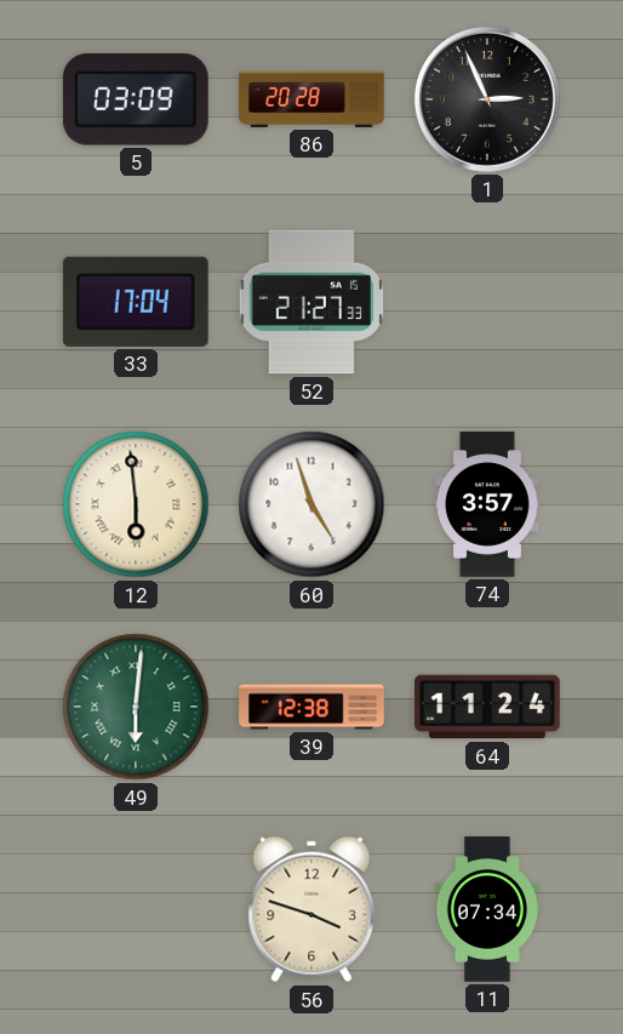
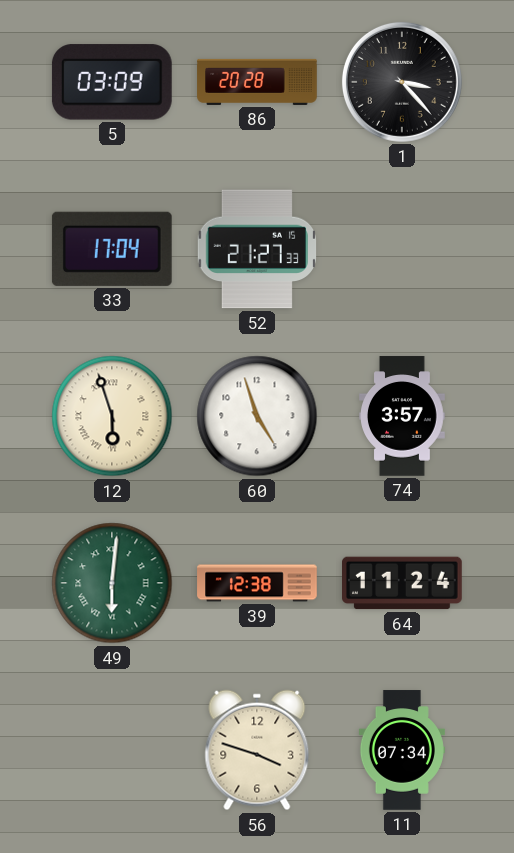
1: 2:56 -> 3:23
12: 5:59 -> 5:57
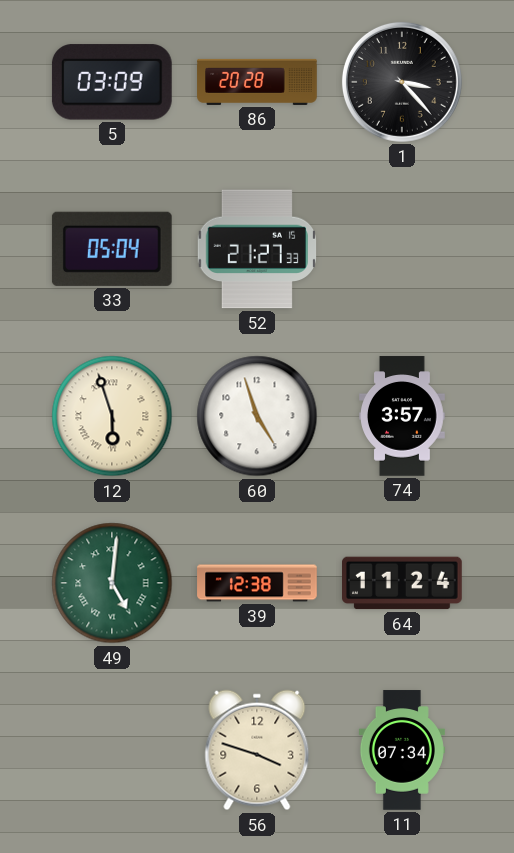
33: 17:04 -> 05:04
49: 6:01 -> 5:01
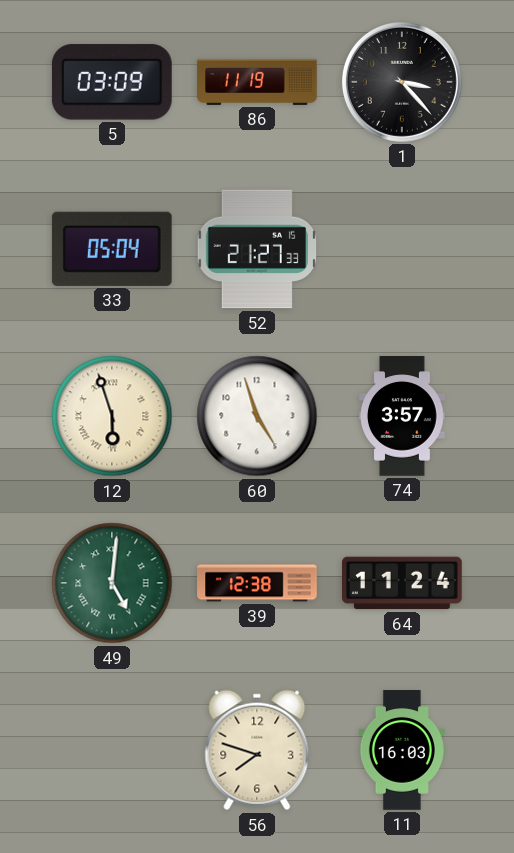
86: 20:28 -> 11:19
56: 3:48 -> 7:48
11: 07:34 -> 16:03
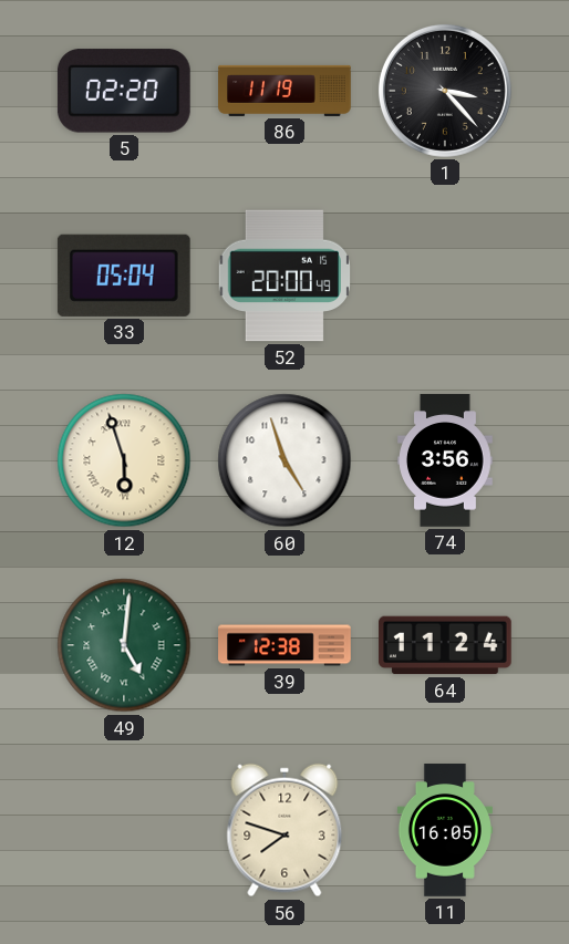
5: 03:09 -> 02:20
52: 21:27 -> 20:00
74: 3:57 -> 3:56
11: 16:03 -> 16:05
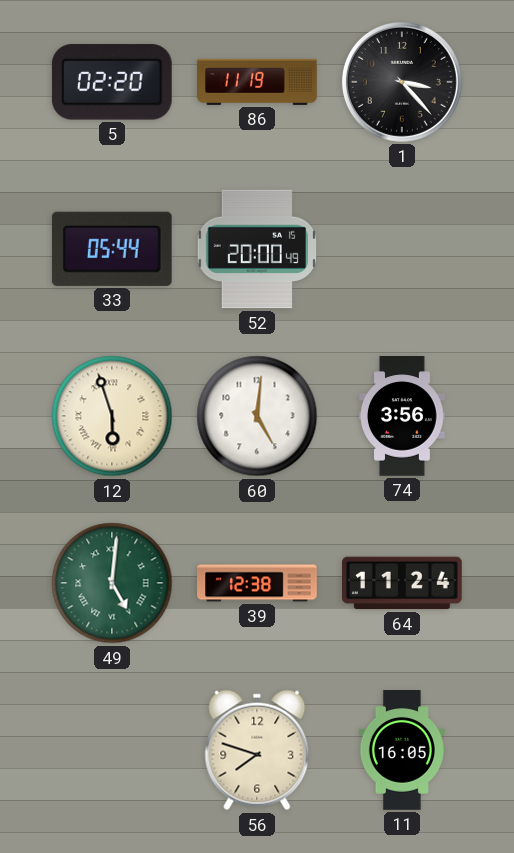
33: 05:04 -> 05:44
60: 4:57 -> 5:01
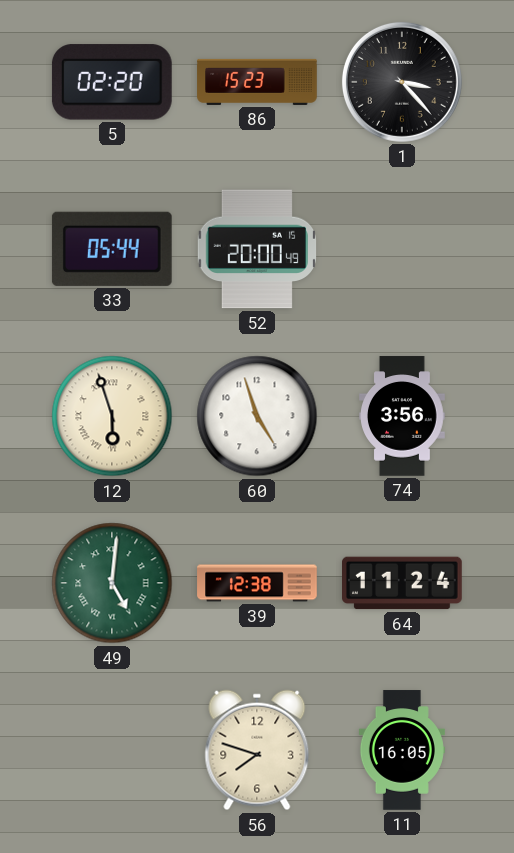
86: 11:19 -> 15:23
60: 5:01 -> 4:57
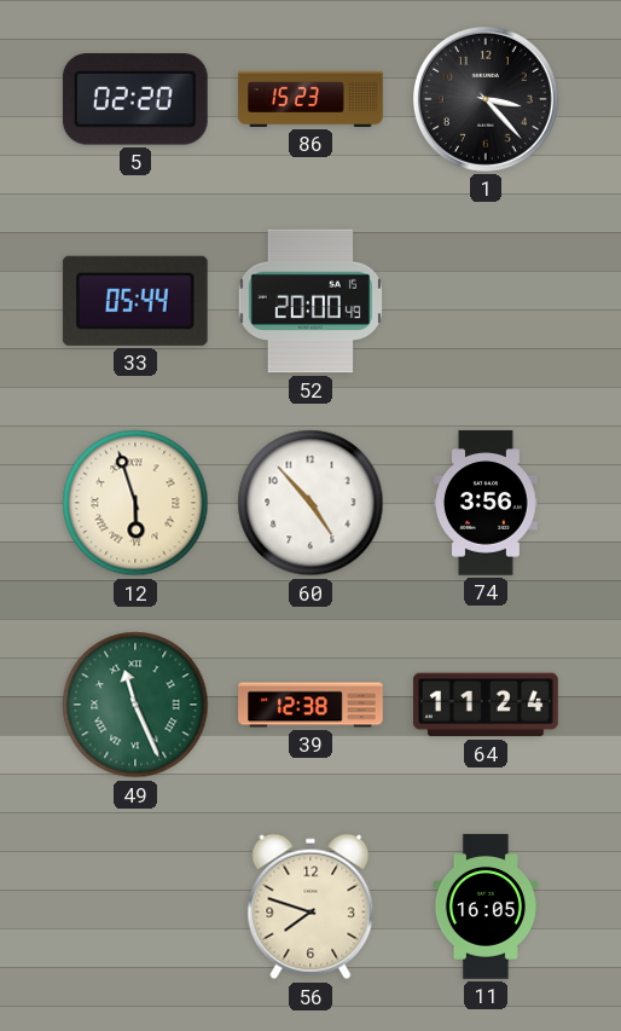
60: 4:57 -> 4:53
49: 5:01 -> 11:26
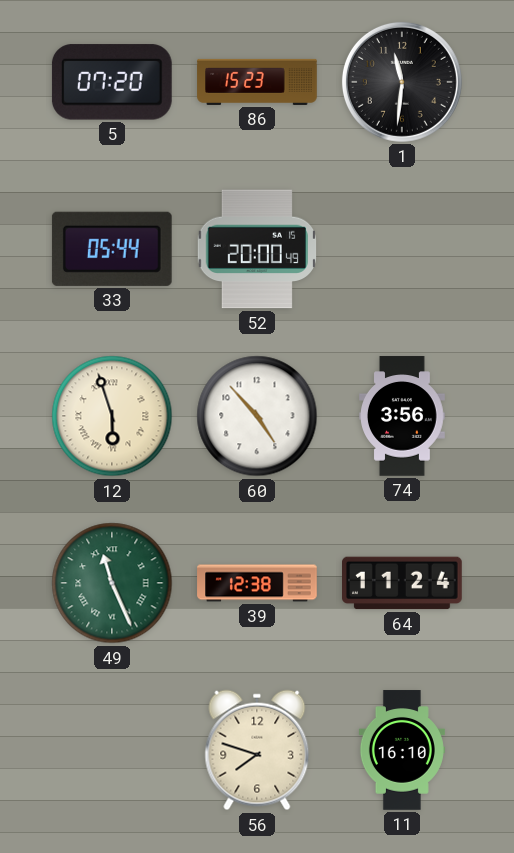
5: 02:20 -> 07:20
1: 3:23 -> 11:31
11: 16:05 -> 16:10
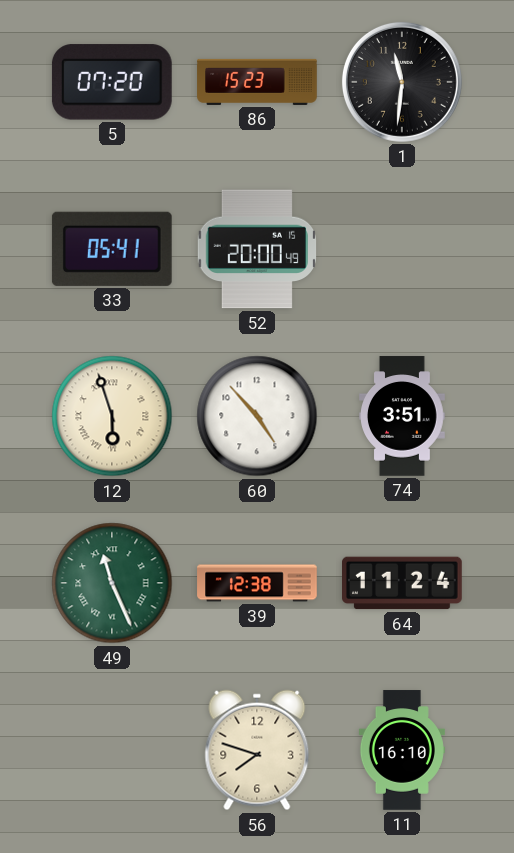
33: 05:44 -> 05:41
74: 3:56 -> 3:51
